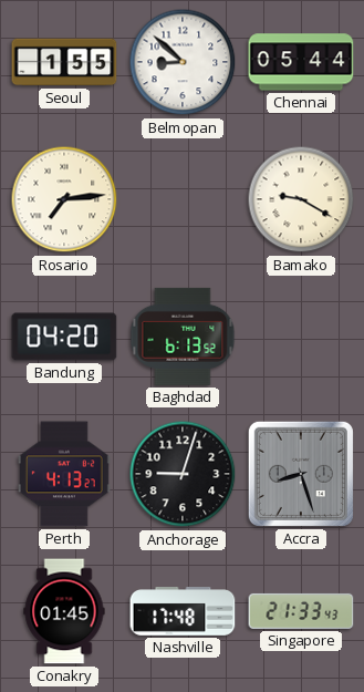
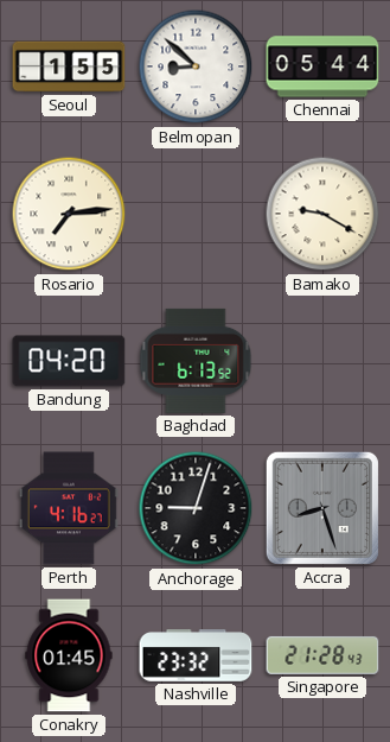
Perth: 4:13 -> 4:16
Nashville: 17:48 -> 23:32
Singapore: 21:33 -> 21:28
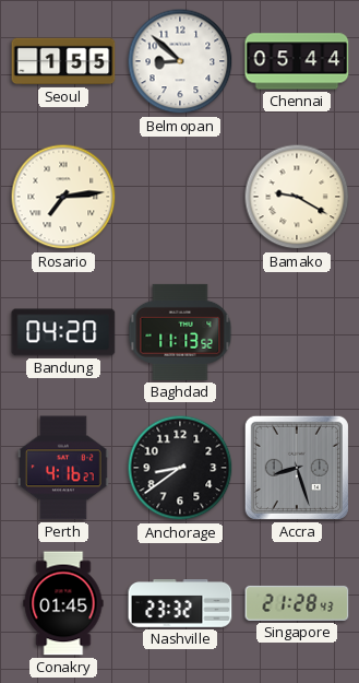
Baghdad: 6:13 -> 11:13
Anchorage: 9:03 -> 8:39
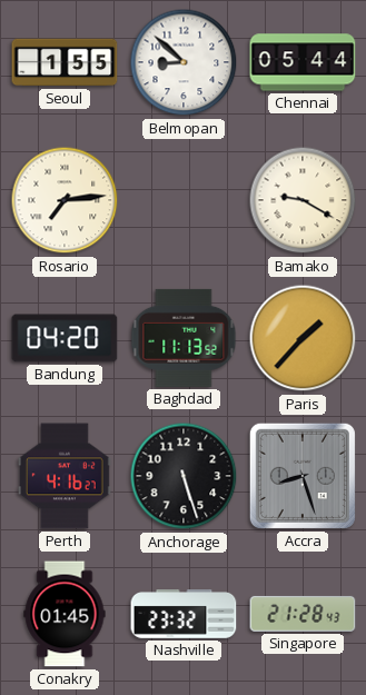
Paris: none -> 1:37
Anchorage: 8:39 -> 5:27
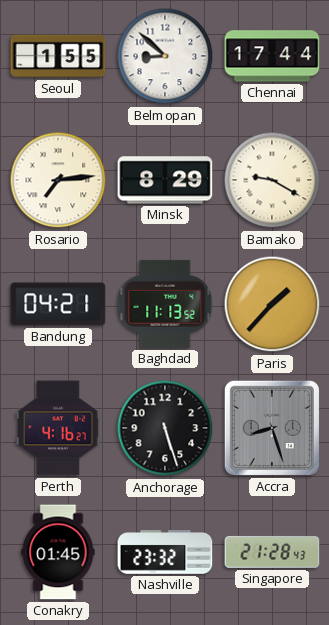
Chennai: 05:44 -> 17:44
Minsk: none -> 8:29
Bandung: 04:20 -> 04:21
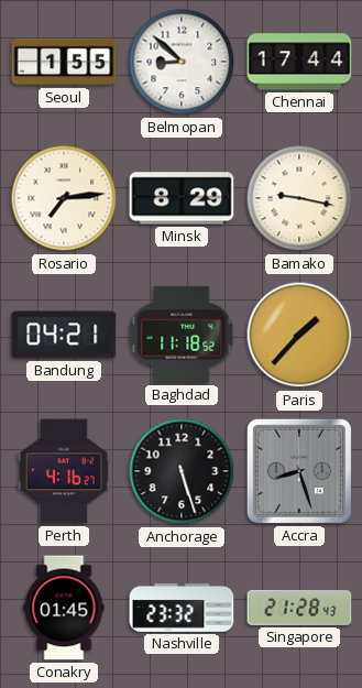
Bamako: 9:20 -> 9:17
Baghdad: 11:13 -> 11:18
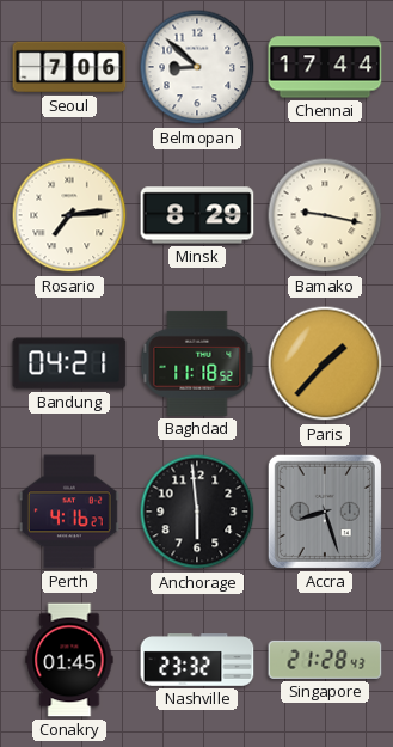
Seoul: 1:55 -> 7:06
Anchorage: 5:27 -> 5:59
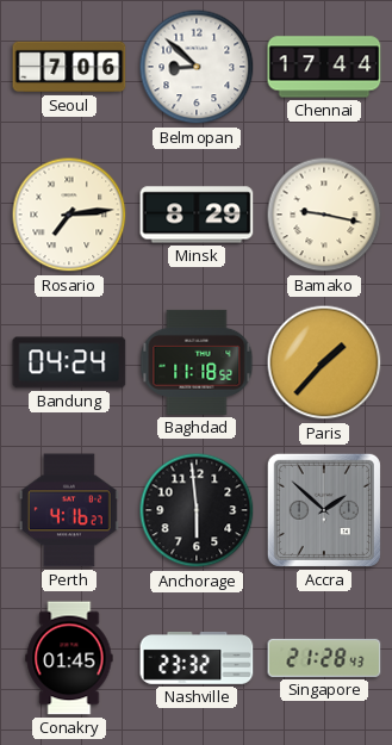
Bandung: 04:21 -> 04:24
Accra: 8:27 -> 1:52
